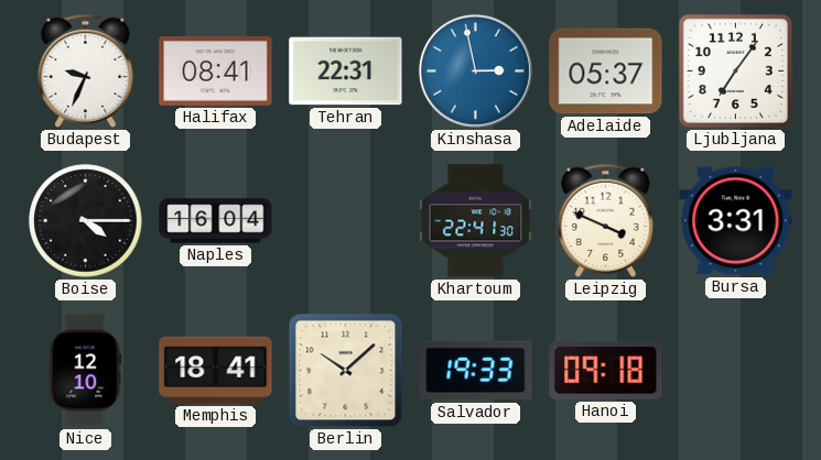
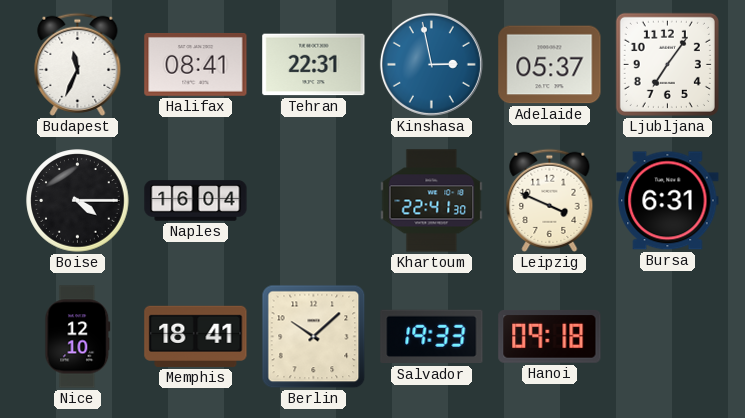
Budapest: 9:34 -> 11:34
Bursa: 3:31 -> 6:31
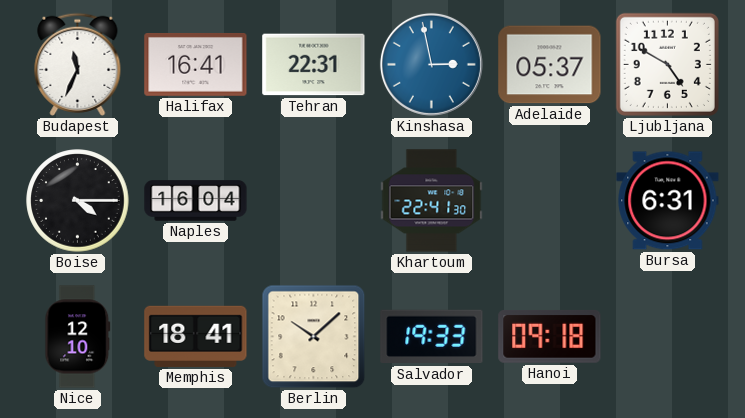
Halifax: 08:41 -> 16:41
Ljubljana: 7:06 -> 4:50
Leipzig: 3:49 -> none
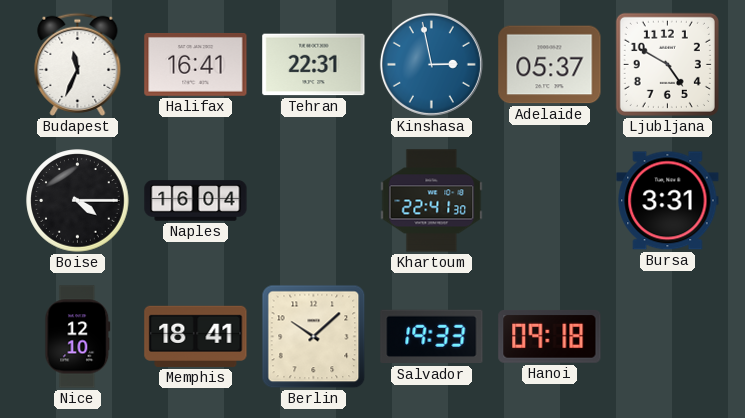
Bursa: 6:31 -> 3:31
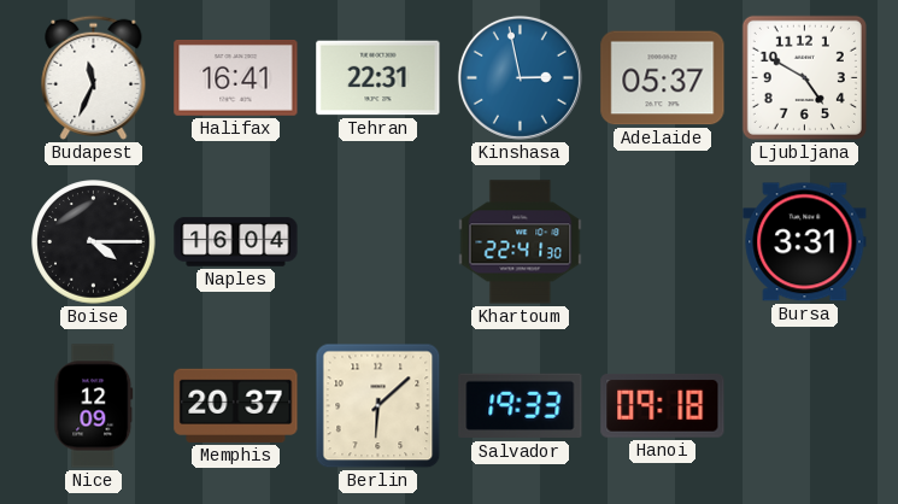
Nice: 12:10 -> 12:09
Memphis: 18:41 -> 20:37
Berlin: 10:08 -> 6:08
